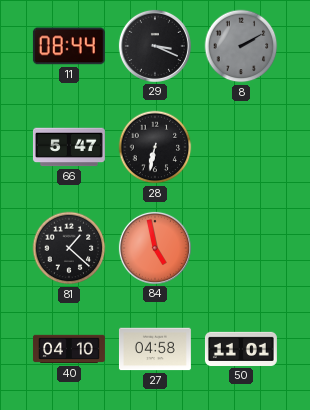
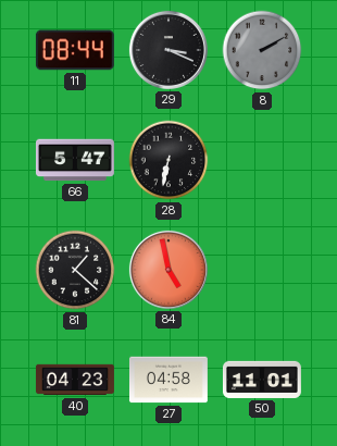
40: 04:10 -> 04:23
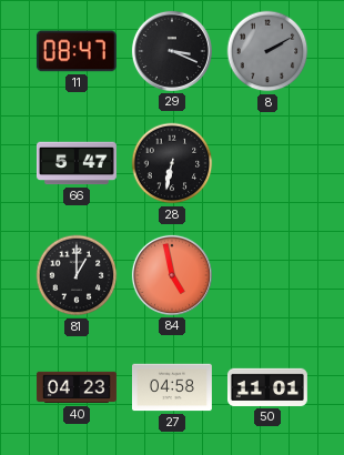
11: 08:44 -> 08:47
81: 1:22 -> 1:00
